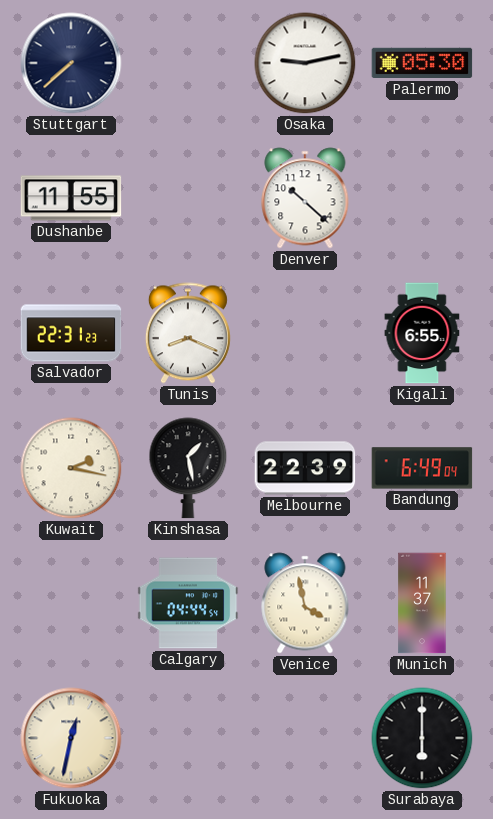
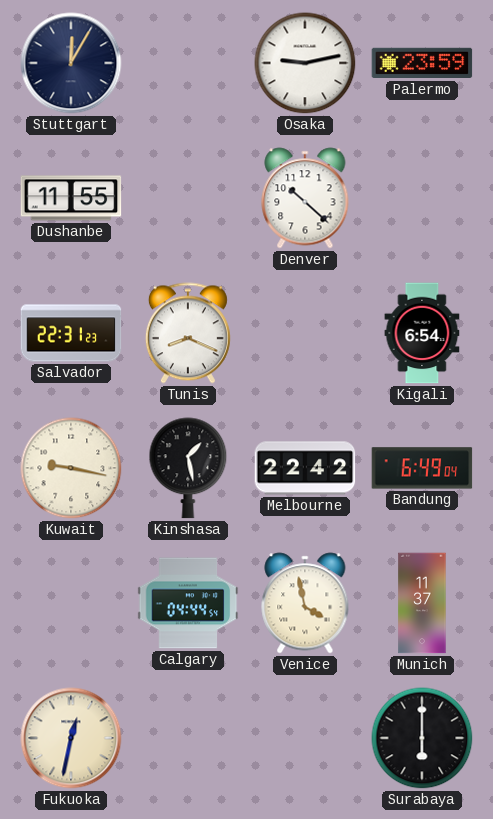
Stuttgart: 7:38 -> 12:05
Palermo: 05:30 -> 23:59
Kigali: 6:55 -> 6:54
Kuwait: 2:17 -> 9:17
Melbourne: 22:39 -> 22:42
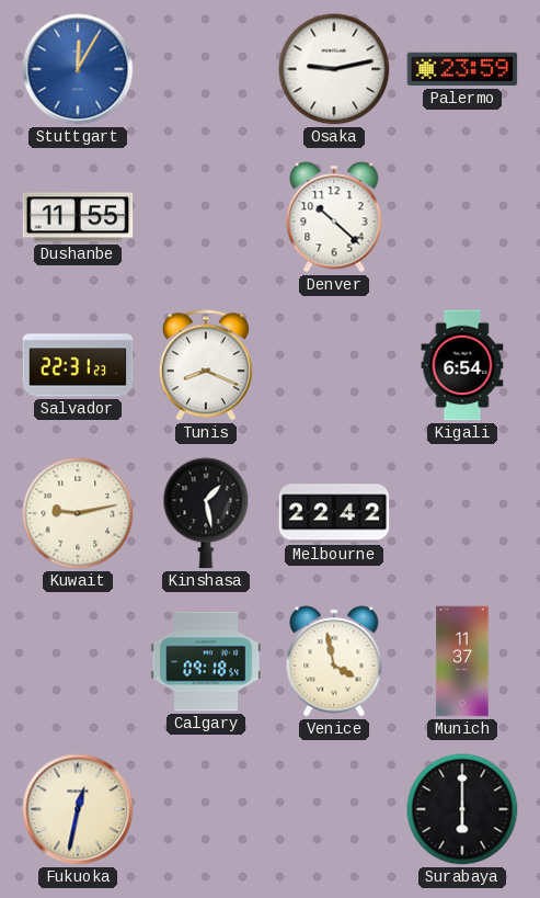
Stuttgart dial: navy -> blue
Kuwait: 9:17 -> 9:13
Bandung: 6:49 -> none
Calgary: 04:44 -> 09:18
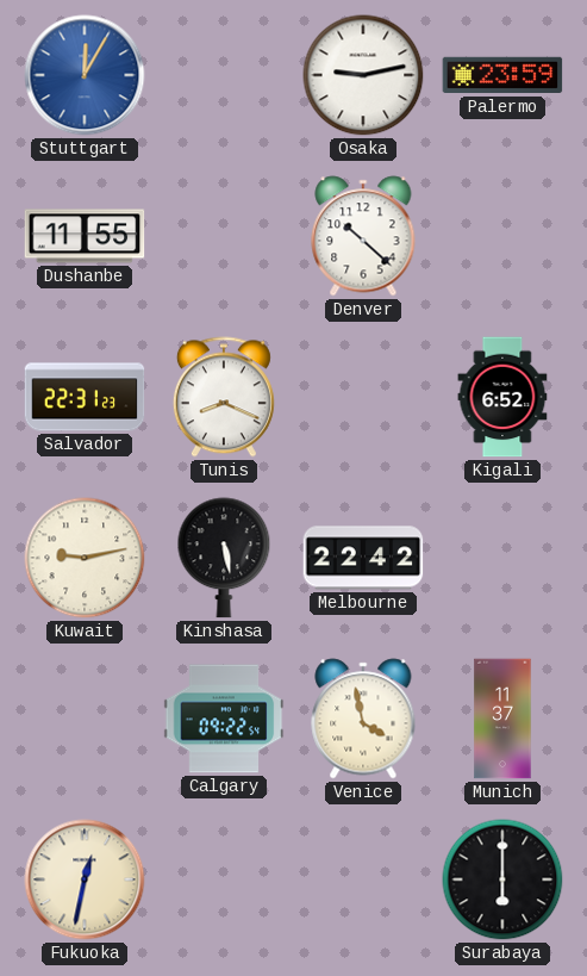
Kigali: 6:54 -> 6:52
Kinshasa: 1:28 -> 5:28
Calgary: 09:18 -> 09:22
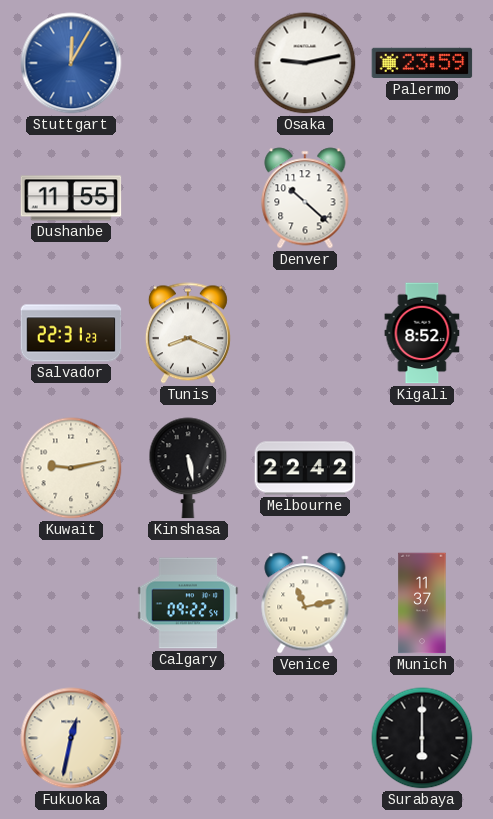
Kigali: 6:52 -> 8:52
Venice: 3:58 -> 11:13
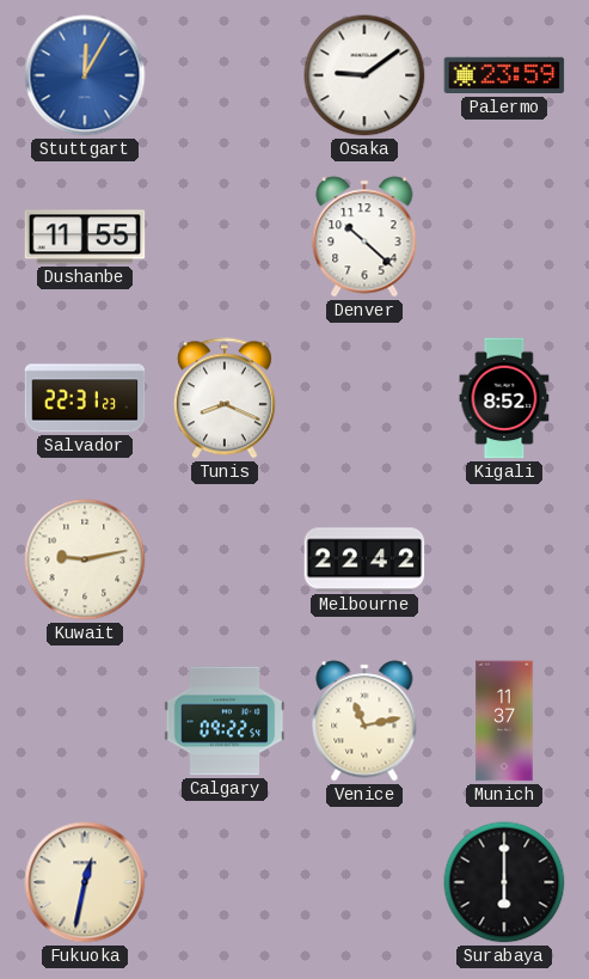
Osaka: 9:13 -> 9:09
Kinshasa: 5:28 -> none
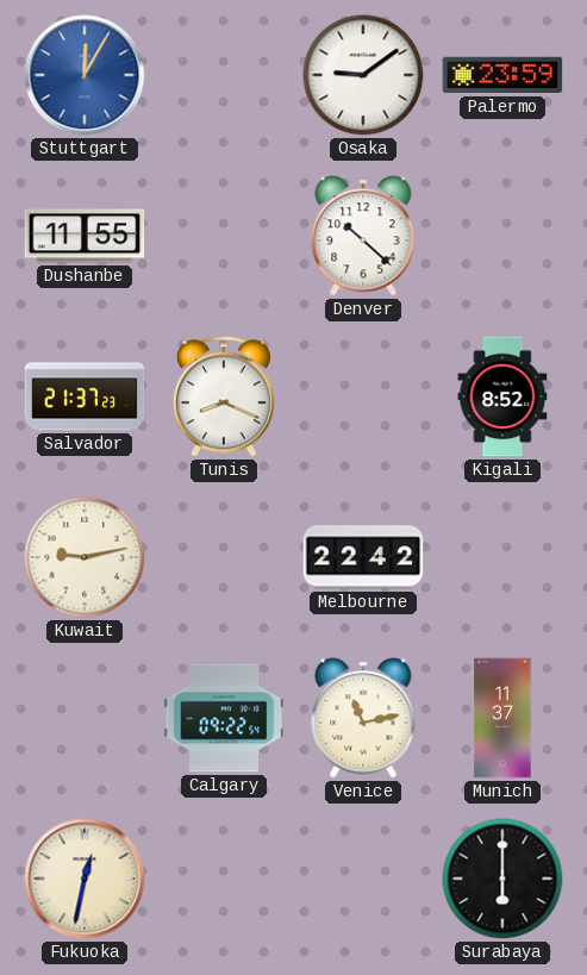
Salvador: 22:31 -> 21:37
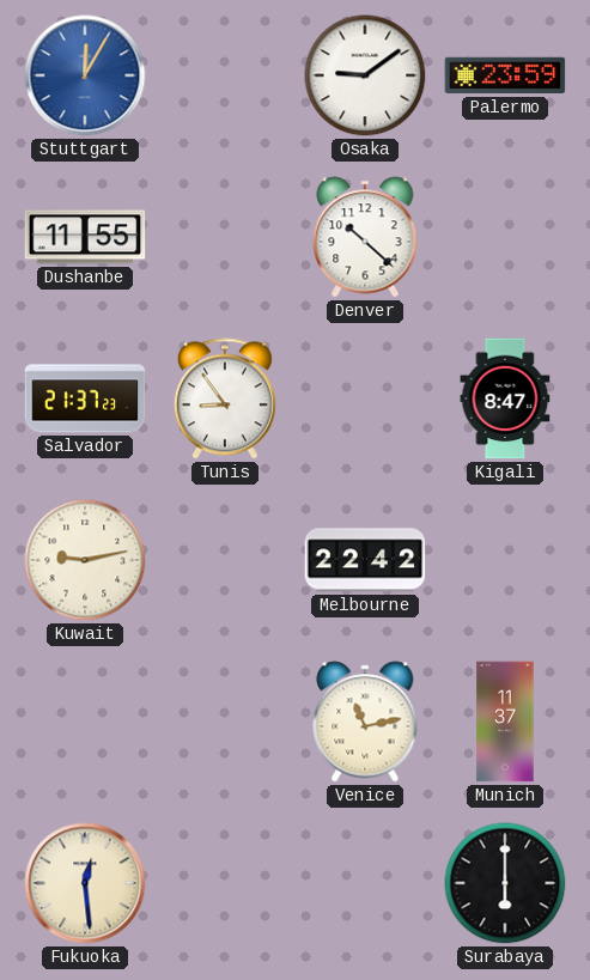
Tunis: 8:19 -> 8:54
Kigali: 8:52 -> 8:47
Calgary: 09:22 -> none
Fukuoka: 12:32 -> 12:29
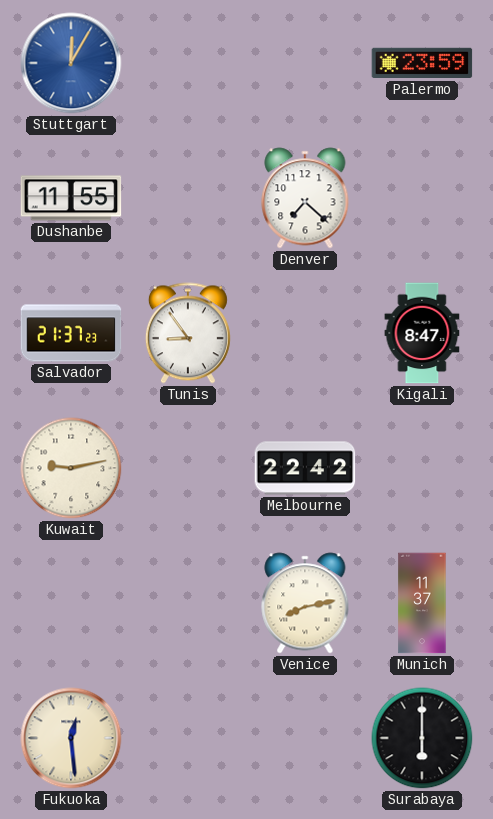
Osaka: 9:09 -> none
Denver: 10:22 -> 7:22
Venice: 11:13 -> 8:13
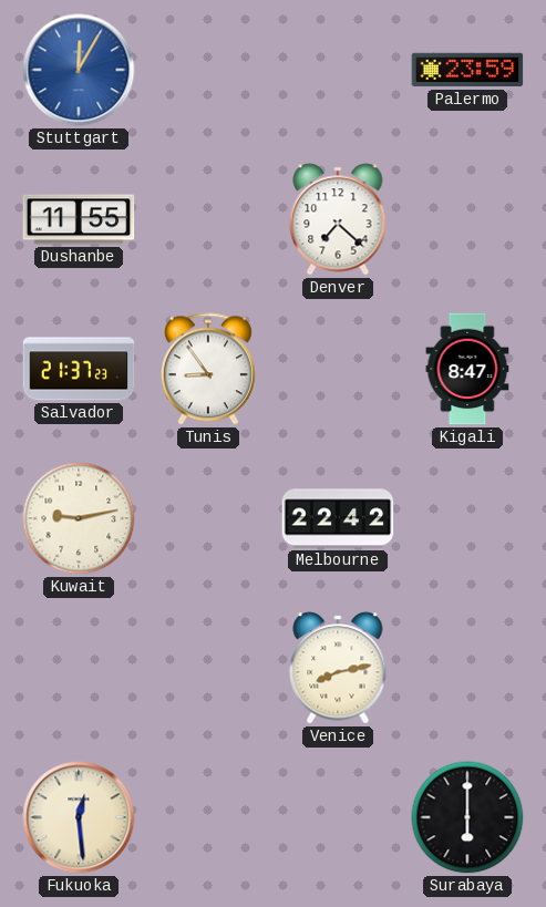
Munich: 11:37 -> none
